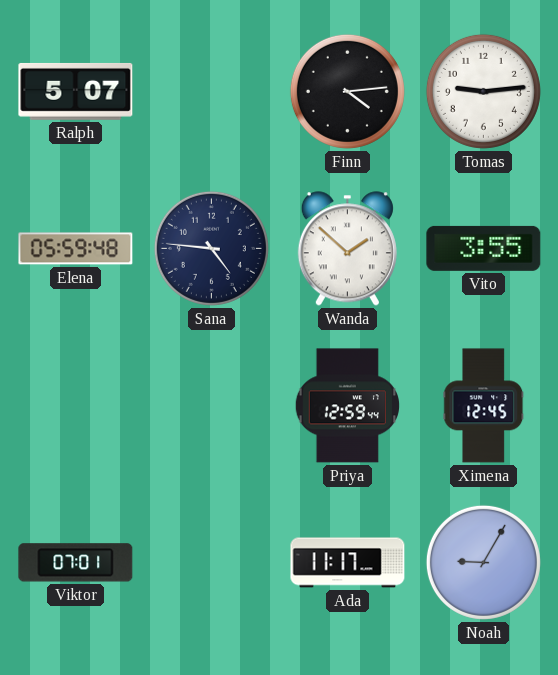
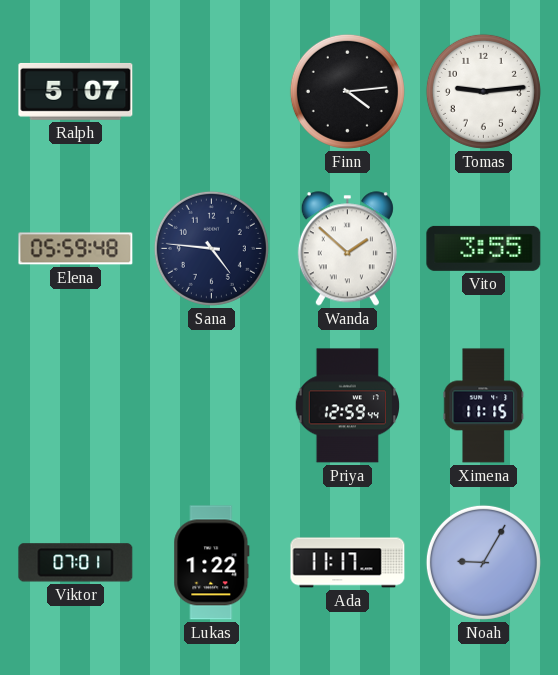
Ximena: 12:45 -> 11:15
Lukas: none -> 1:22
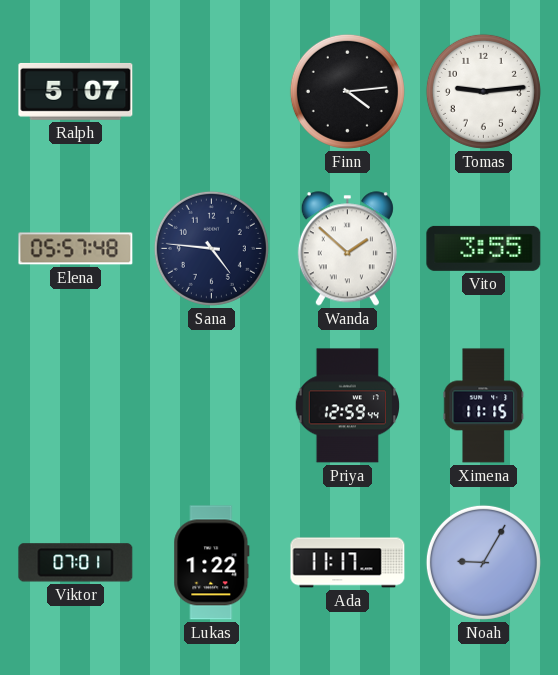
Elena: 05:59 -> 05:57
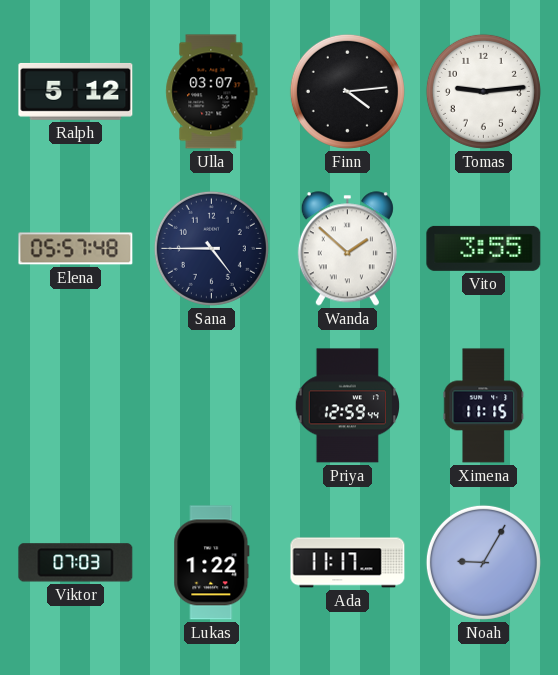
Ralph: 5:07 -> 5:12
Ulla: none -> 03:07
Sana: 4:46 -> 4:45
Viktor: 07:01 -> 07:03
